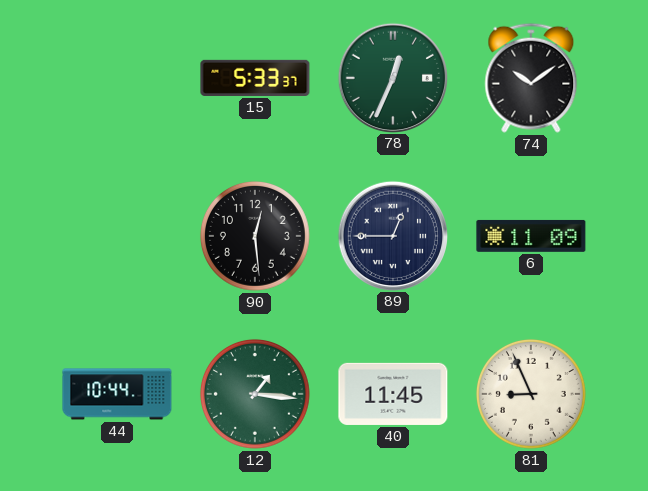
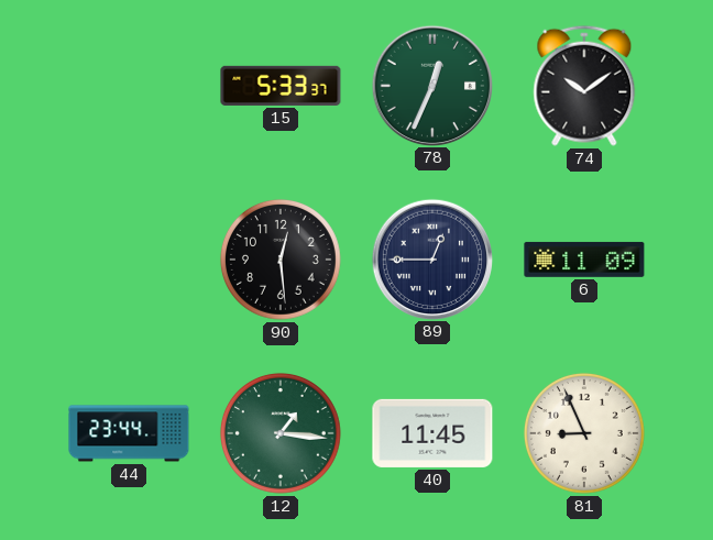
44: 10:44 -> 23:44
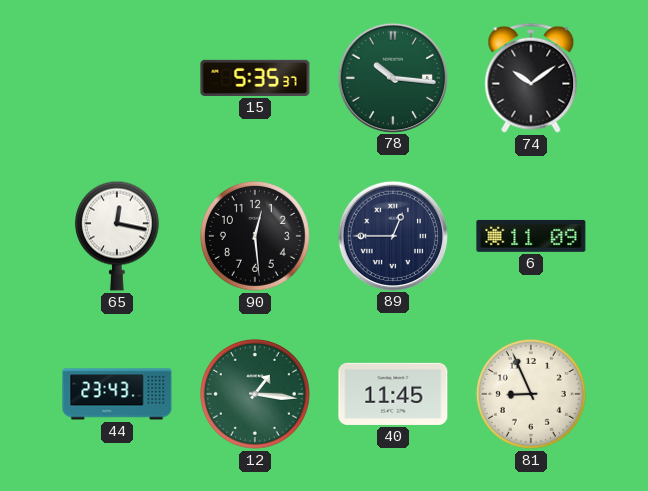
15: 5:33 -> 5:35
78: 12:34 -> 10:16
65: none -> 12:17
44: 23:44 -> 23:43
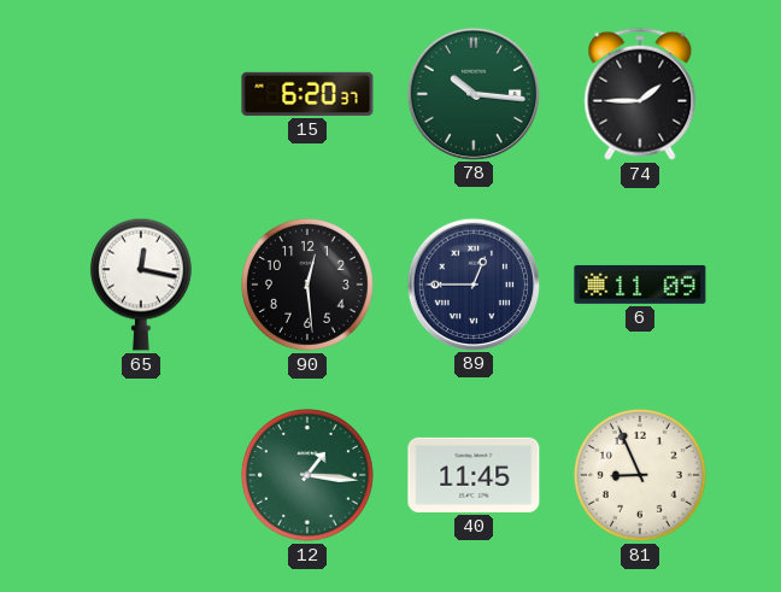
15: 5:35 -> 6:20
74: 10:09 -> 1:45
44: 23:43 -> none
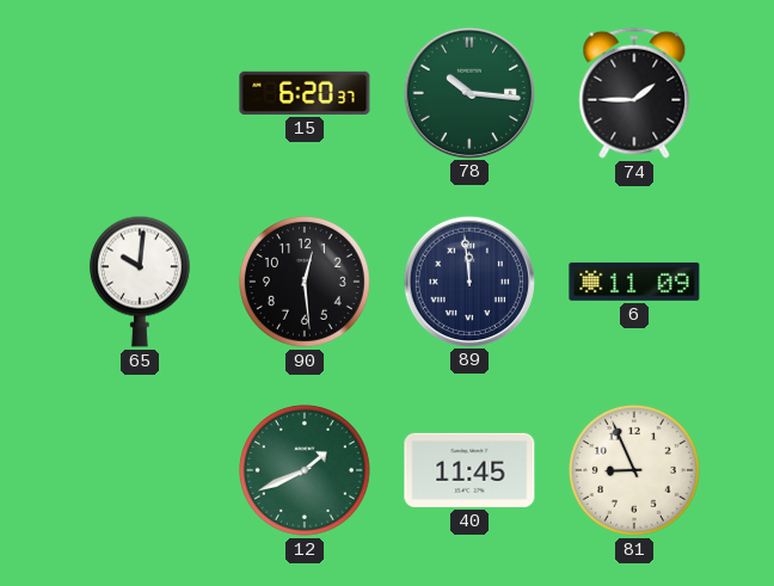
65: 12:17 -> 10:01
89: 12:45 -> 11:59
12: 1:16 -> 1:41
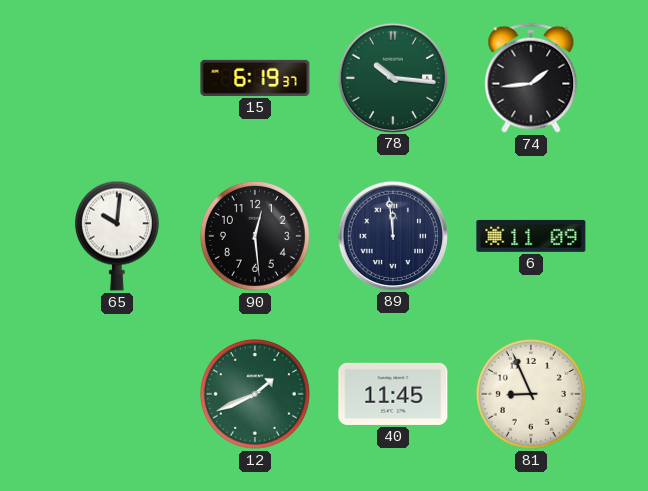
15: 6:20 -> 6:19
74: 1:45 -> 1:44
